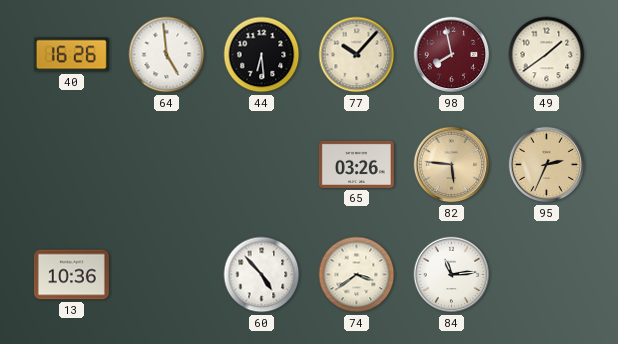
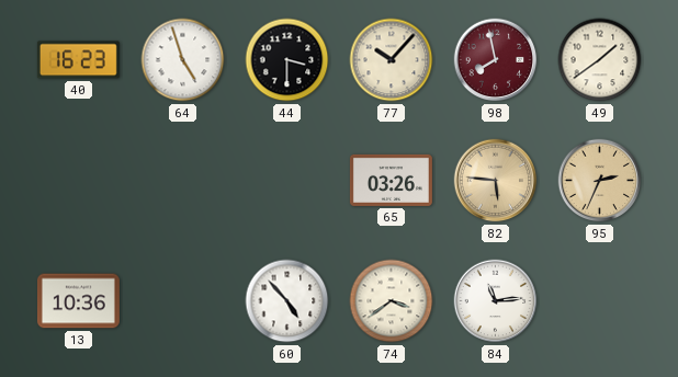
40: 16:26 -> 16:23
64: 4:59 -> 4:57
44: 6:29 -> 3:30
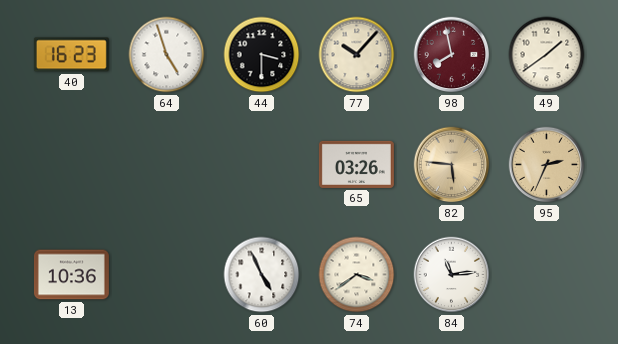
60: 4:53 -> 4:56
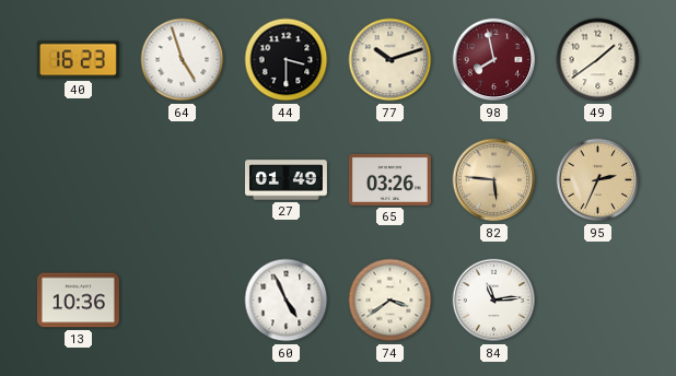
77: 10:07 -> 10:12
27: none -> 01:49
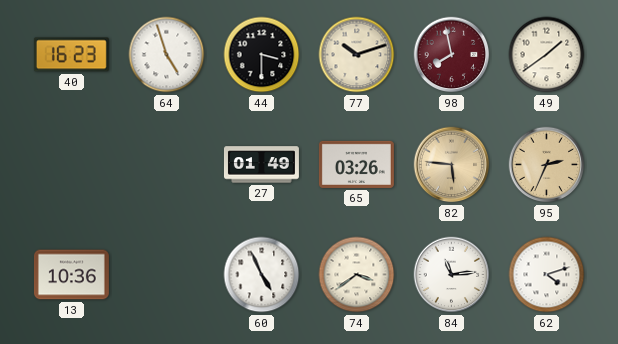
62: none -> 4:12
